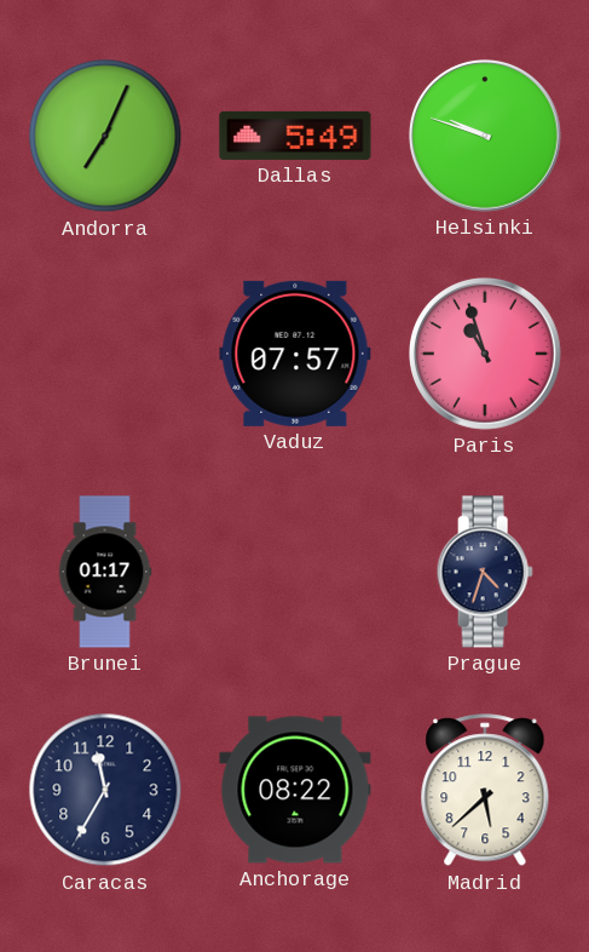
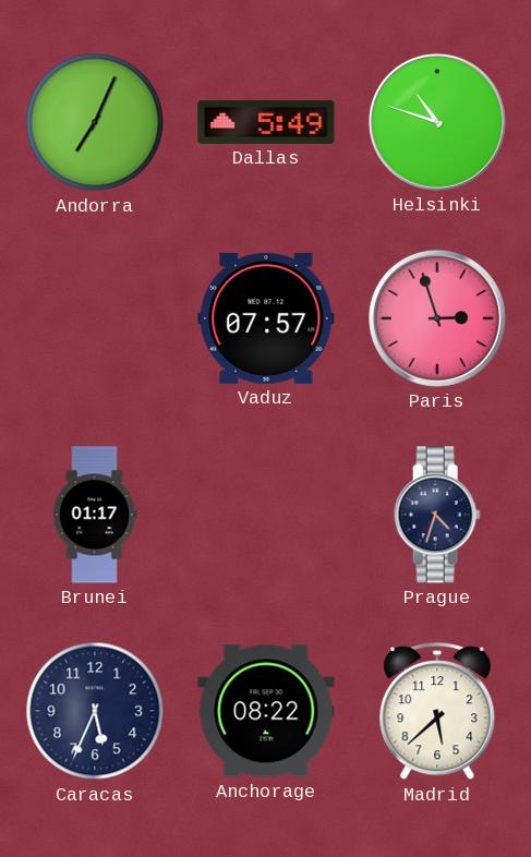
Helsinki: 9:48 -> 10:48
Paris: 10:57 -> 2:57
Caracas: 11:35 -> 5:34
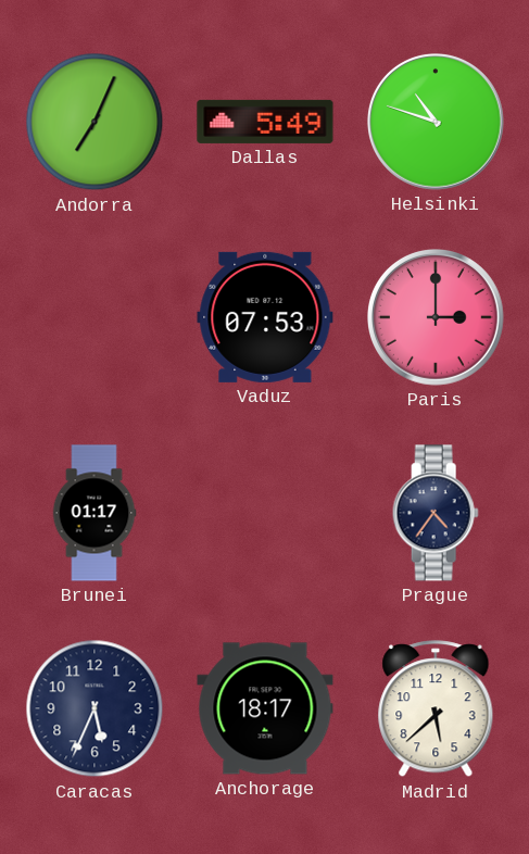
Vaduz: 07:57 -> 07:53
Paris: 2:57 -> 3:00
Prague: 4:33 -> 4:36
Anchorage: 08:22 -> 18:17
